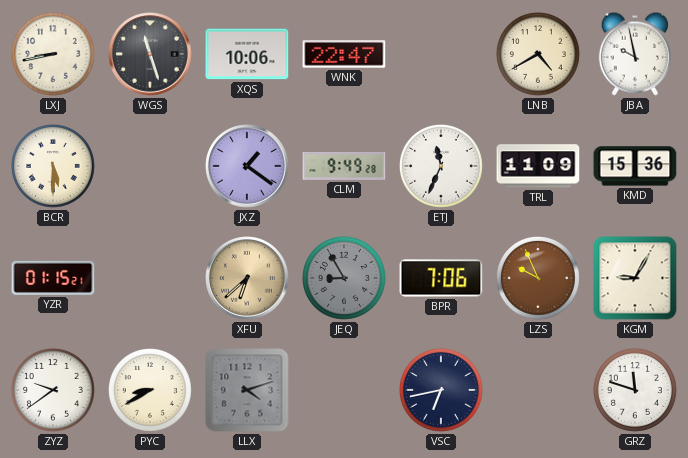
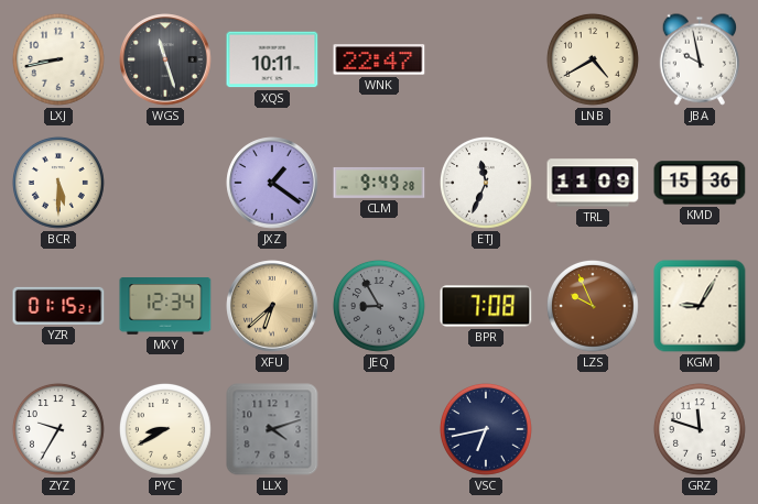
XQS: 10:06 -> 10:11
MXY: none -> 12:34
BPR: 7:06 -> 7:08
ZYZ: 9:39 -> 9:35
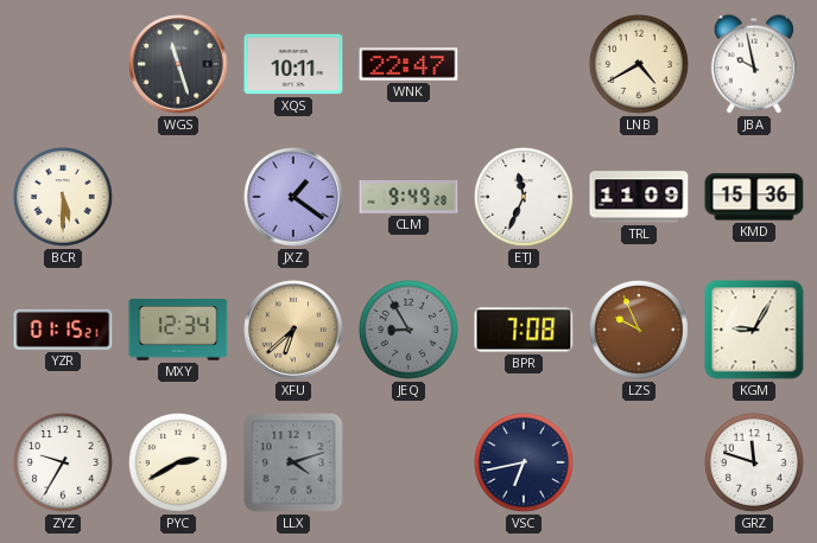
LXJ: 8:43 -> none
PYC: 8:40 -> 2:40
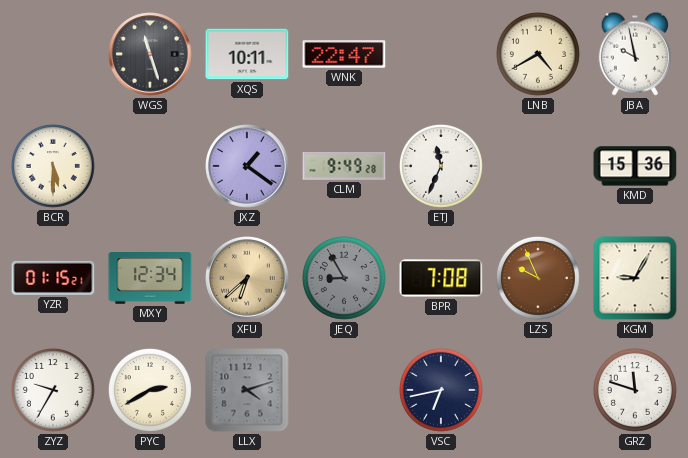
TRL: 11:09 -> none
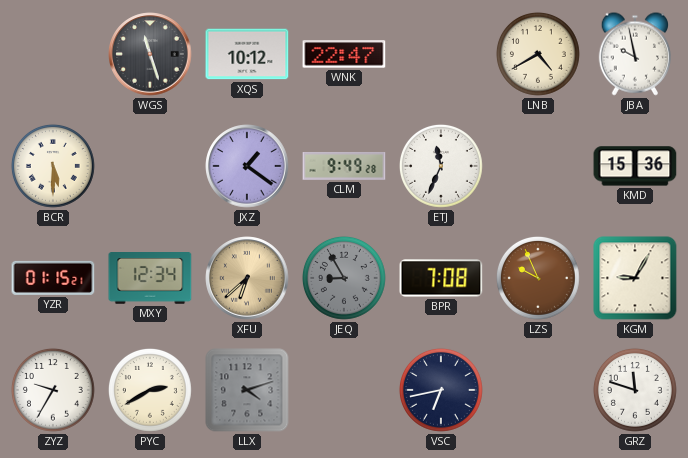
XQS: 10:11 -> 10:12
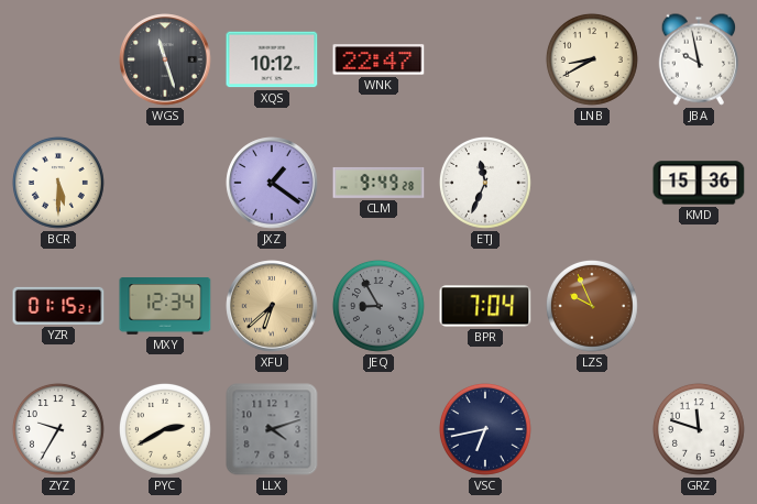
LNB: 4:40 -> 8:40
BPR: 7:08 -> 7:04
KGM: 9:05 -> none
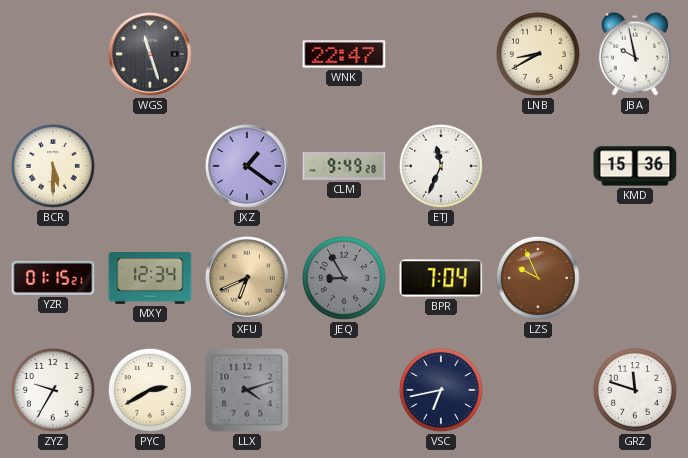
XQS: 10:12 -> none
XFU: 6:38 -> 6:41
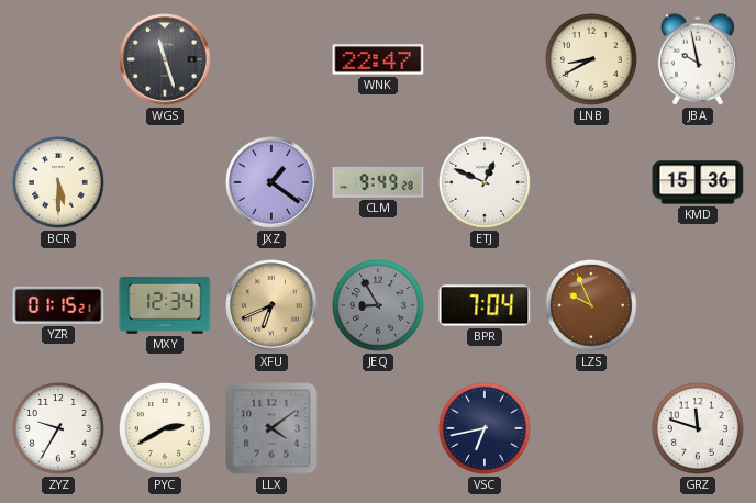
ETJ: 11:34 -> 12:49
LLX: 4:12 -> 4:09
